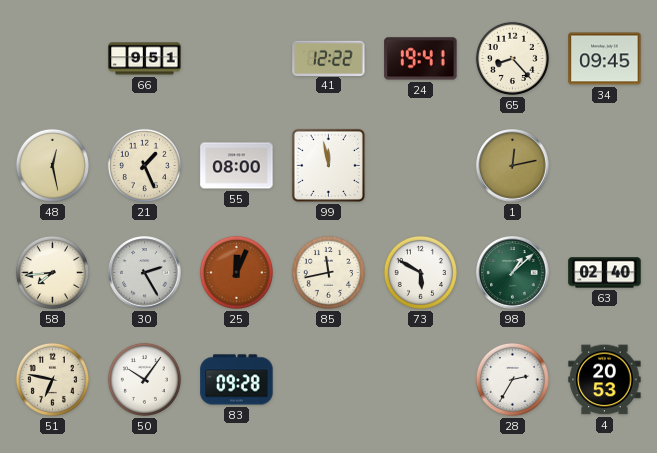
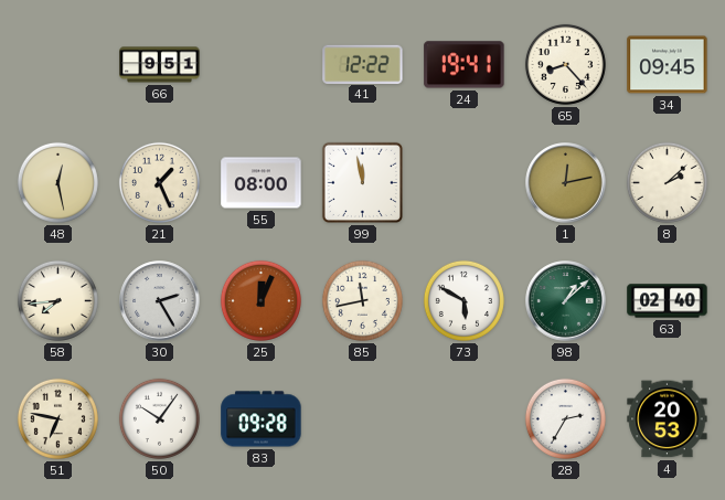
8: none -> 2:08
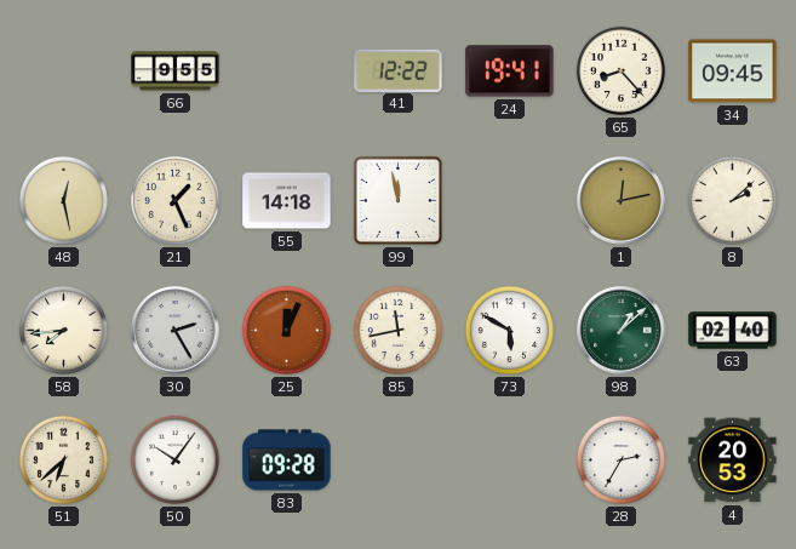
66: 9:51 -> 9:55
55: 08:00 -> 14:18
51: 6:47 -> 6:38
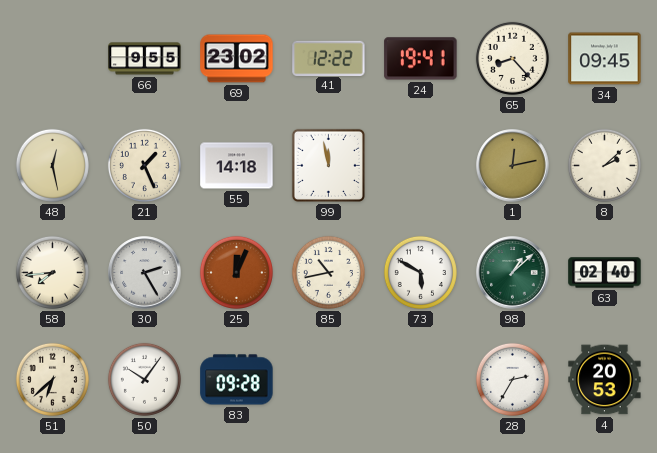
69: none -> 23:02
85: 11:43 -> 10:43
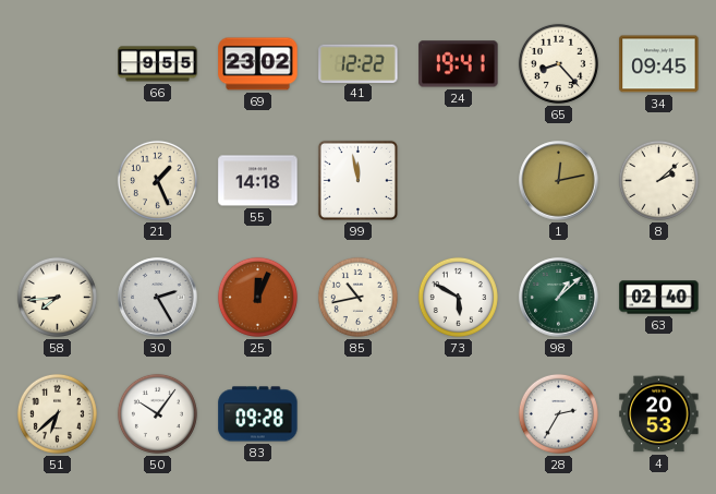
48: 12:28 -> none
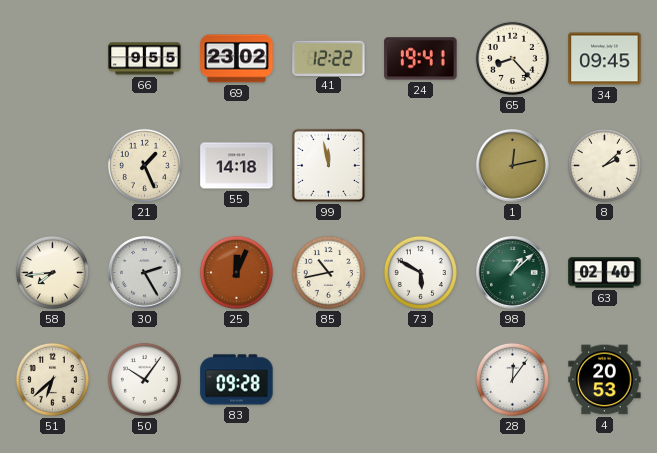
28: 2:35 -> 12:06
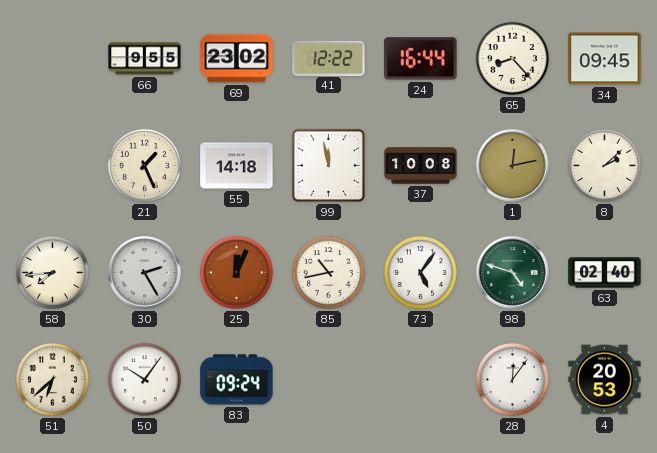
24: 19:41 -> 16:44
37: none -> 10:08
73: 5:50 -> 5:06
98: 1:08 -> 4:48
83: 09:28 -> 09:24
